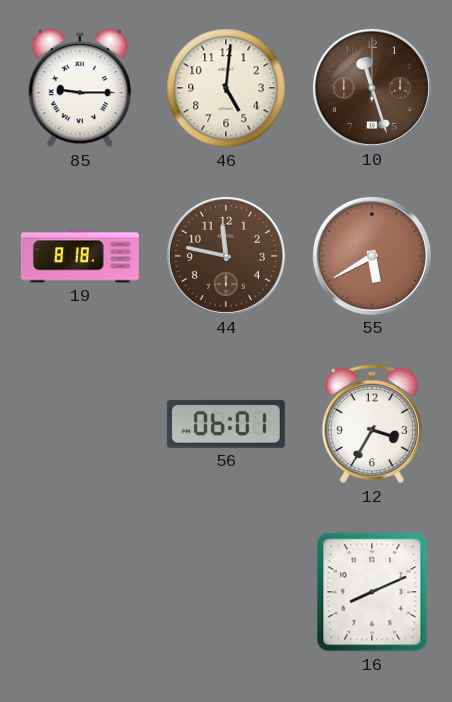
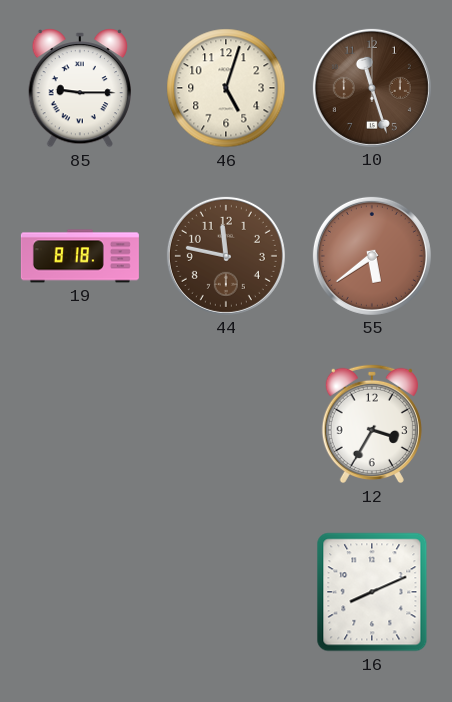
46: 5:01 -> 5:03
55: 5:40 -> 5:39
56: 06:01 -> none
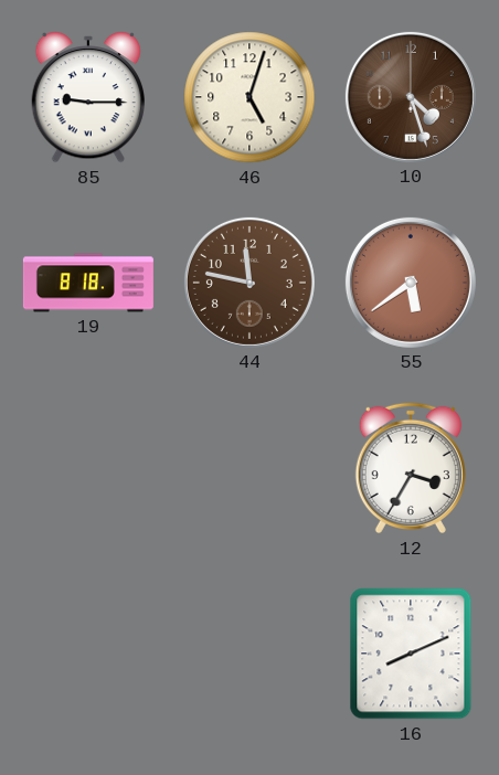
10: 11:27 -> 4:27
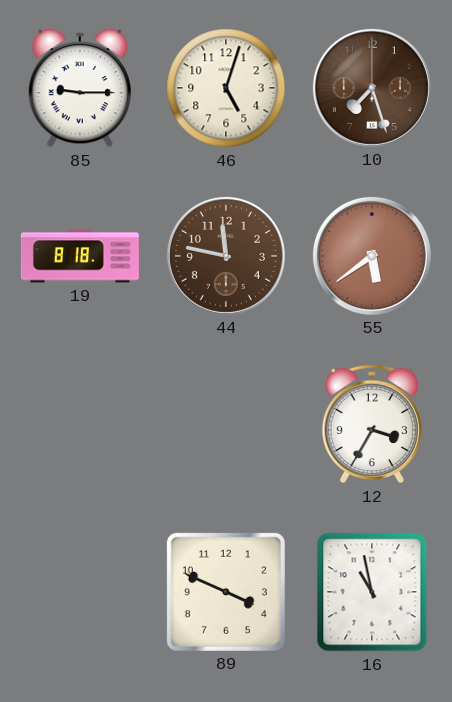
10: 4:27 -> 7:27
89: none -> 3:49
16: 8:11 -> 10:58
